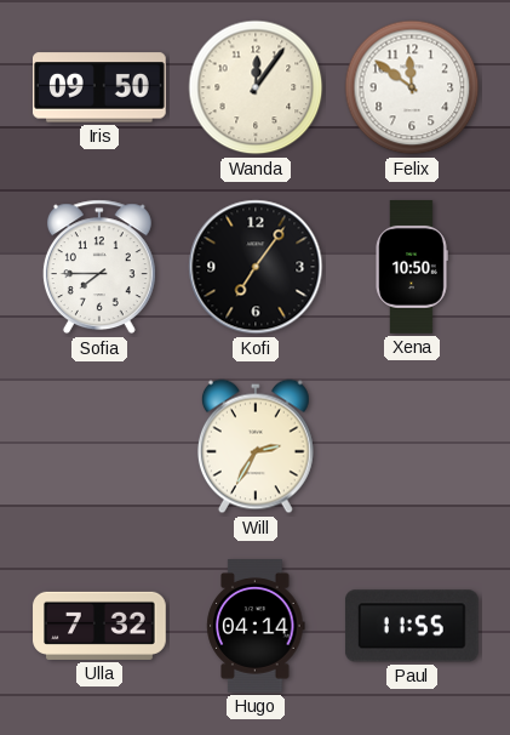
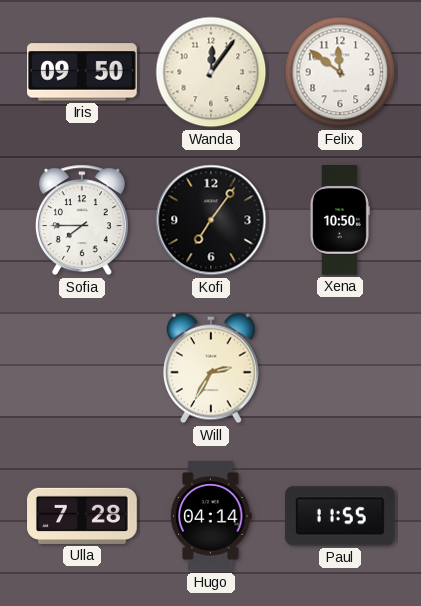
Ulla: 7:32 -> 7:28
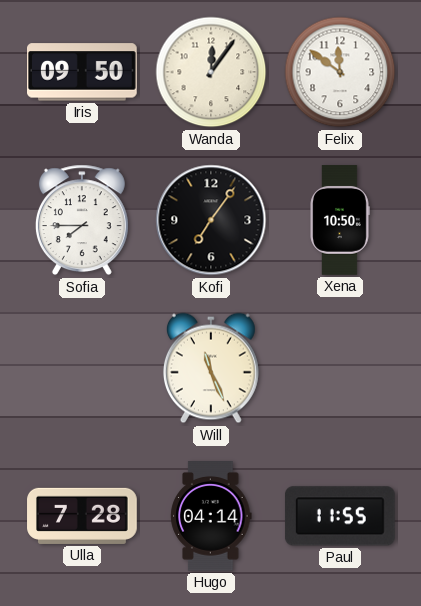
Will: 2:35 -> 11:26
